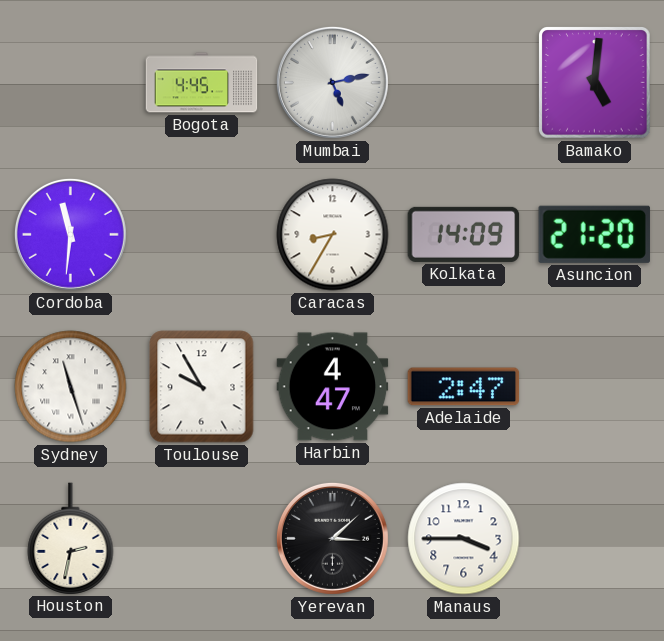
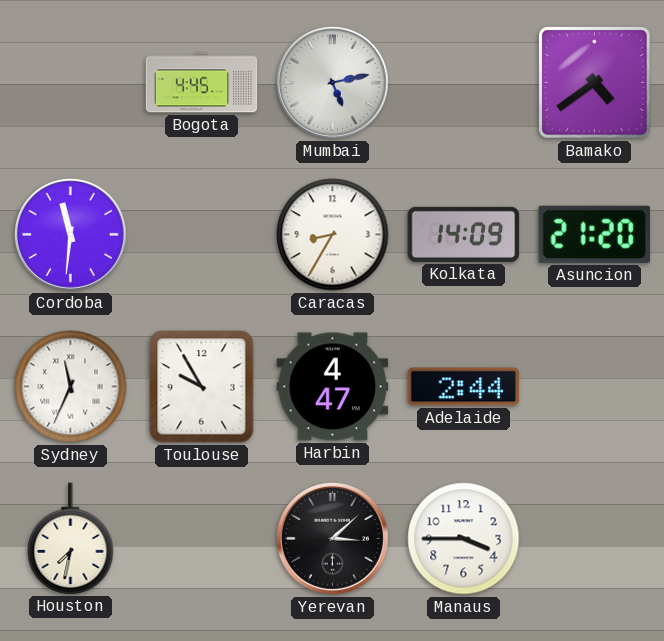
Bamako: 5:01 -> 4:39
Sydney: 11:27 -> 11:34
Adelaide: 2:47 -> 2:44
Houston: 2:32 -> 7:32
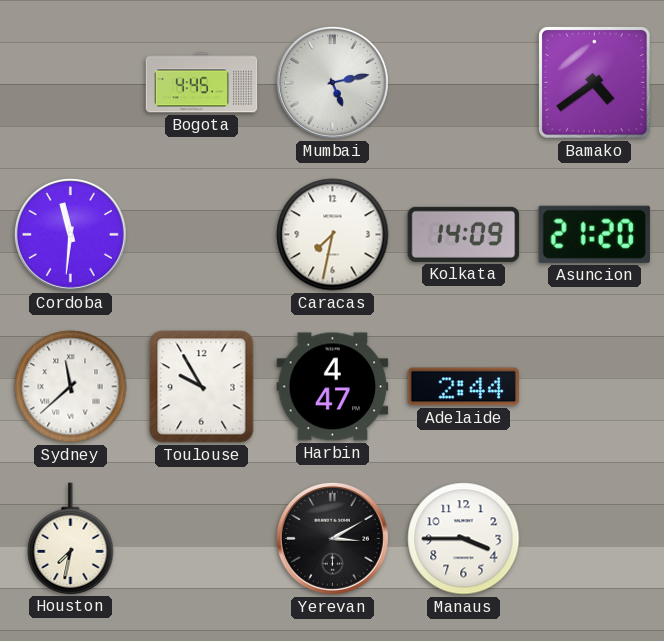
Caracas: 8:35 -> 7:32
Sydney: 11:34 -> 11:38
Yerevan: 3:08 -> 3:10
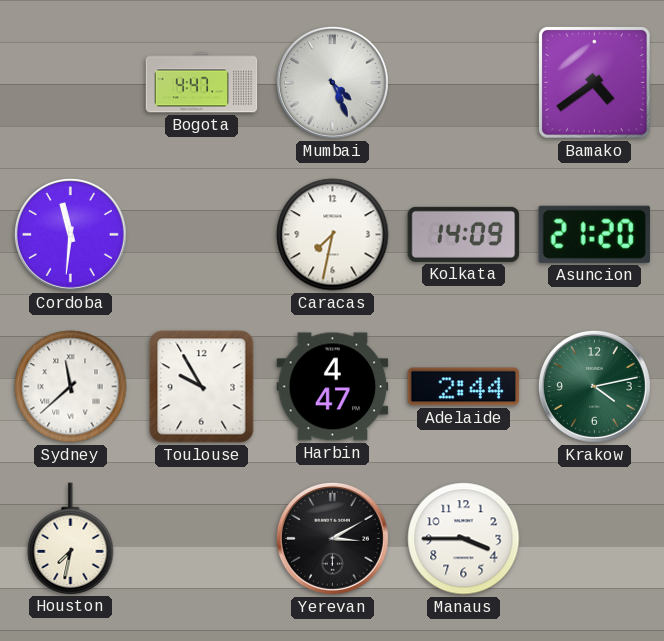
Bogota: 4:45 -> 4:47
Mumbai: 5:13 -> 4:26
Krakow: none -> 4:13
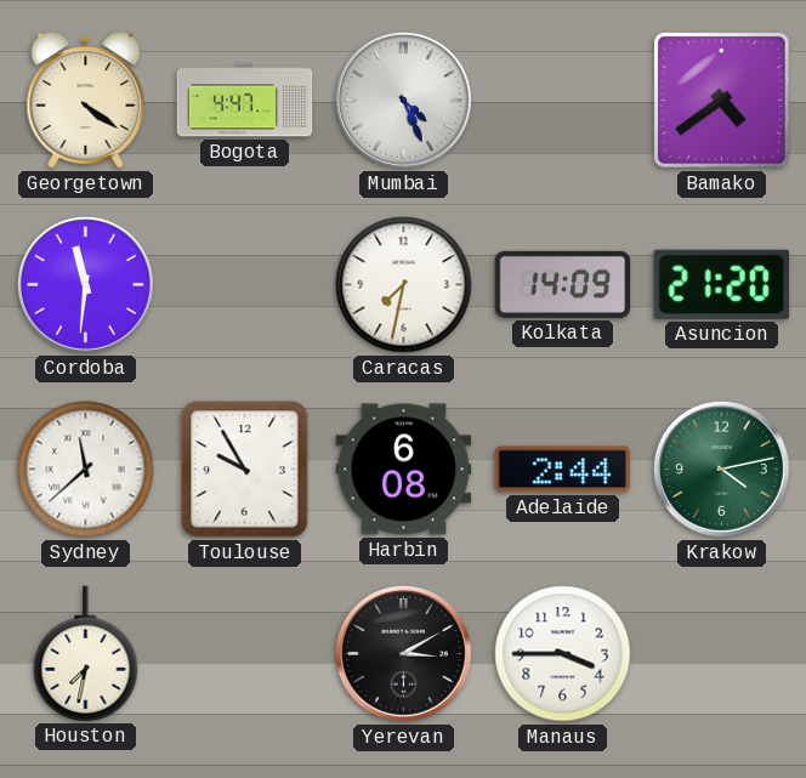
Georgetown: none -> 4:21
Harbin: 4:47 -> 6:08
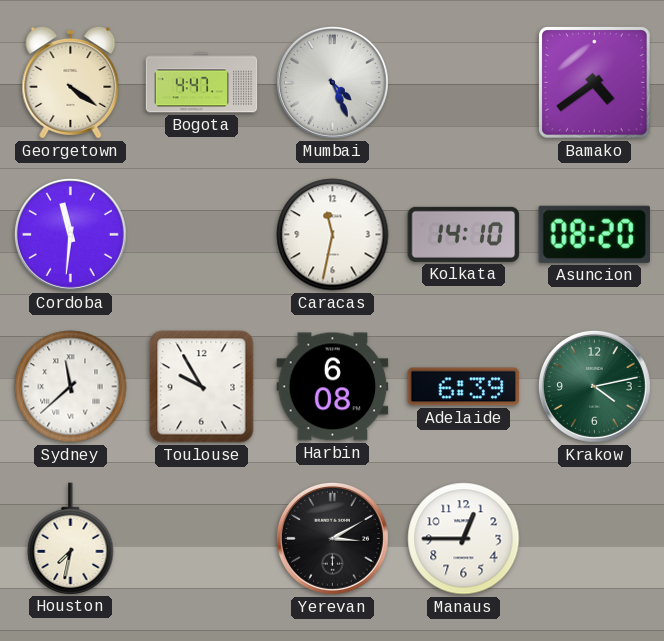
Caracas: 7:32 -> 11:32
Kolkata: 14:09 -> 14:10
Asuncion: 21:20 -> 08:20
Adelaide: 2:44 -> 6:39
Manaus: 3:45 -> 12:45
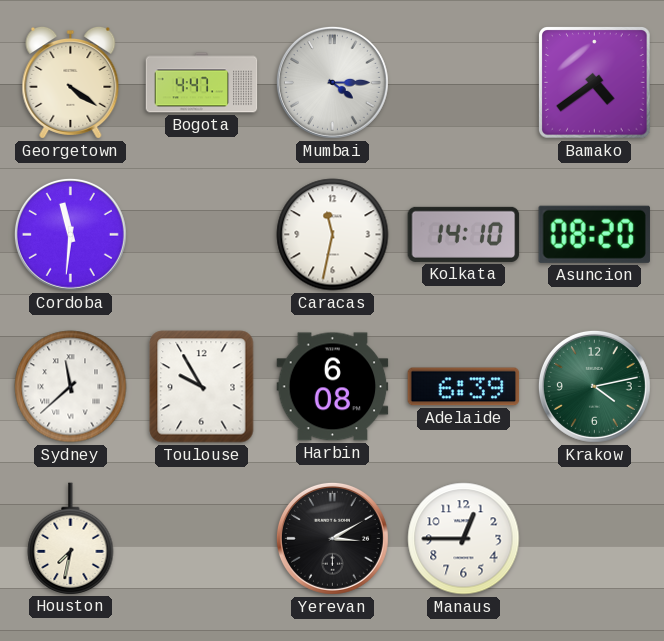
Mumbai: 4:26 -> 4:15
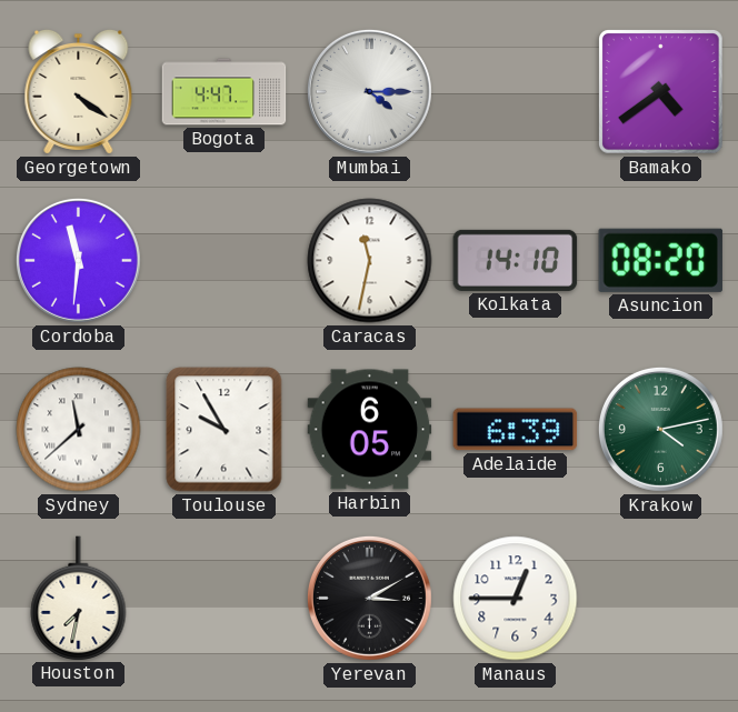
Harbin: 6:08 -> 6:05
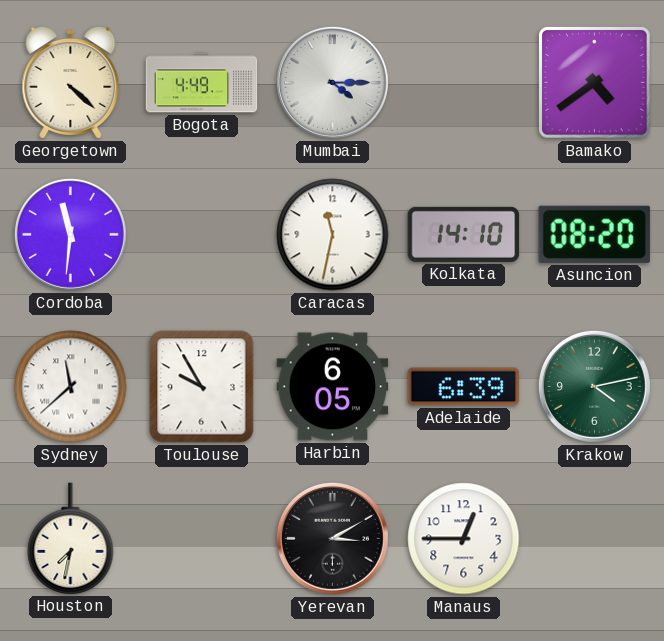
Georgetown: 4:21 -> 4:22
Bogota: 4:47 -> 4:49
